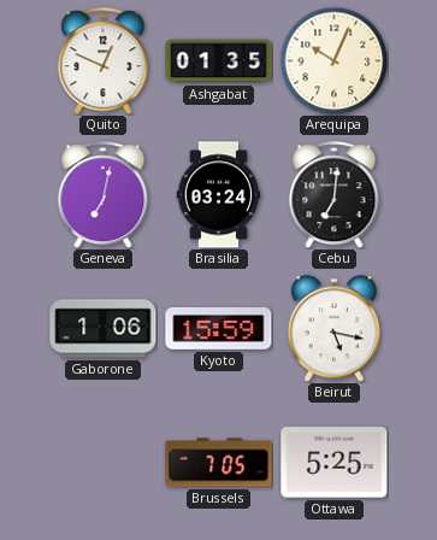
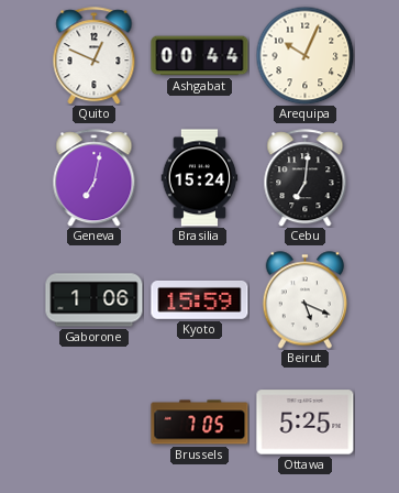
Ashgabat: 01:35 -> 00:44
Brasilia: 03:24 -> 15:24
Beirut: 5:17 -> 5:19
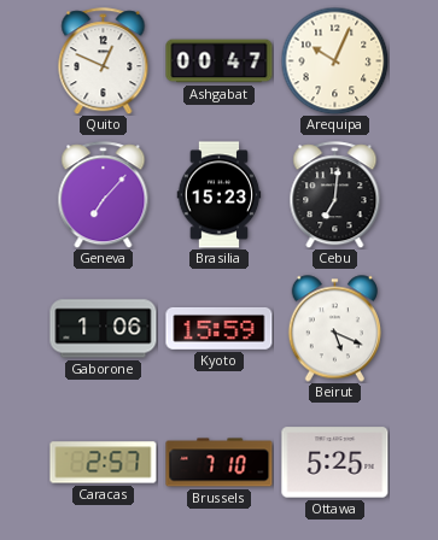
Ashgabat: 00:44 -> 00:47
Geneva: 7:02 -> 7:07
Brasilia: 15:24 -> 15:23
Caracas: none -> 2:57
Brussels: 7:05 -> 7:10
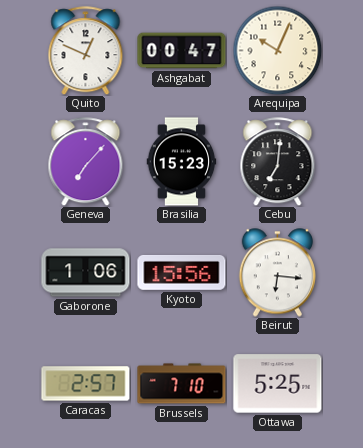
Kyoto: 15:59 -> 15:56
Beirut: 5:19 -> 6:16
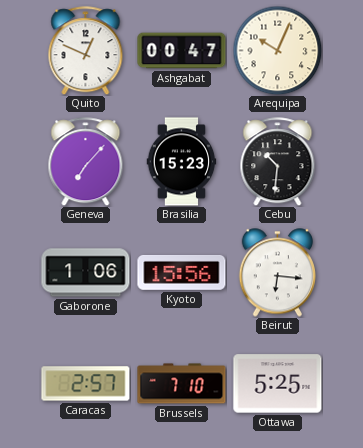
Cebu: 7:01 -> 10:31
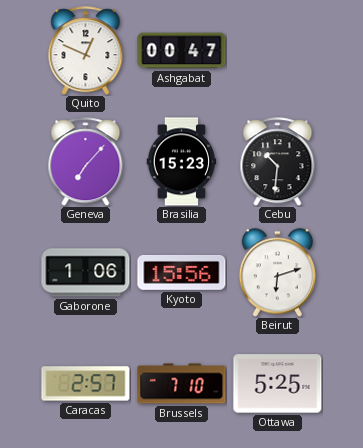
Arequipa: 10:04 -> none
Beirut: 6:16 -> 6:12
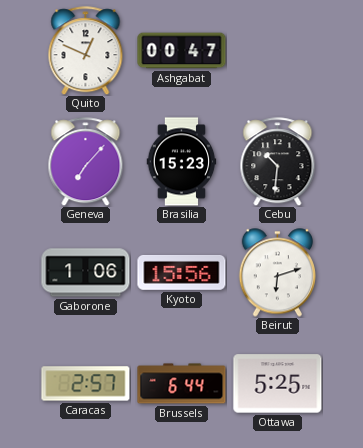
Brussels: 7:10 -> 6:44
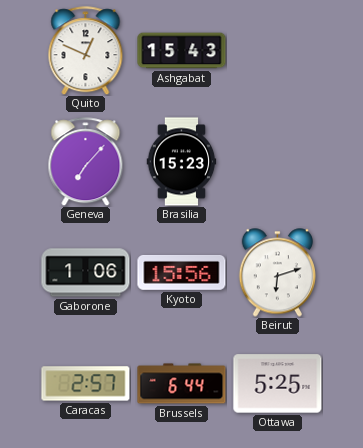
Ashgabat: 00:47 -> 15:43
Cebu: 10:31 -> none
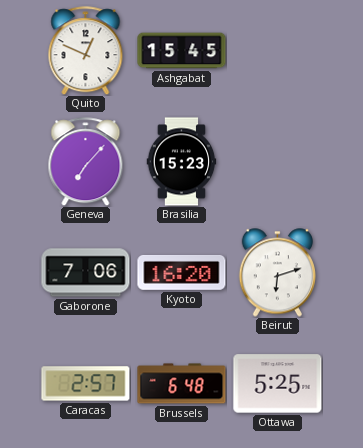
Ashgabat: 15:43 -> 15:45
Gaborone: 1:06 -> 7:06
Kyoto: 15:56 -> 16:20
Brussels: 6:44 -> 6:48
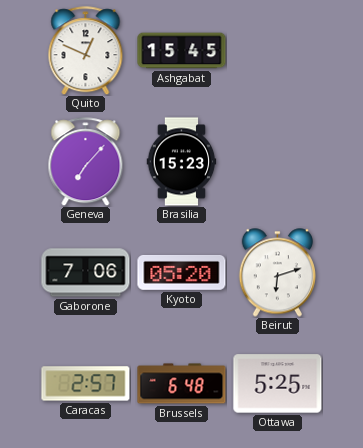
Kyoto: 16:20 -> 05:20
